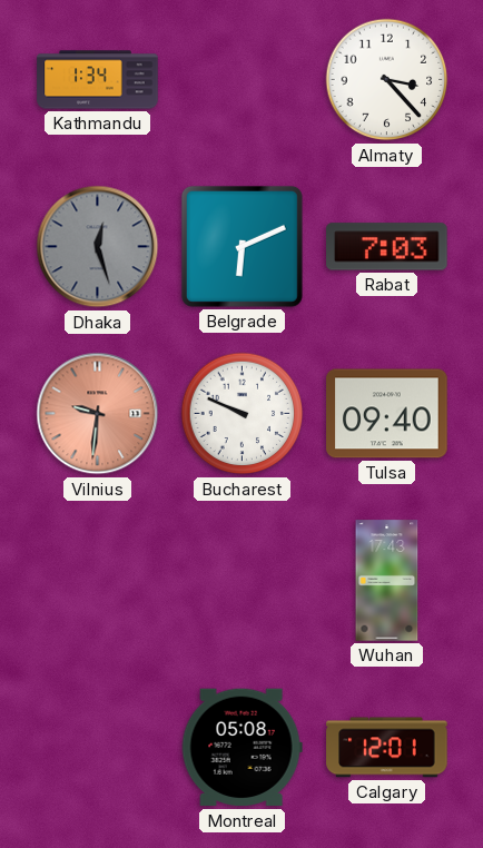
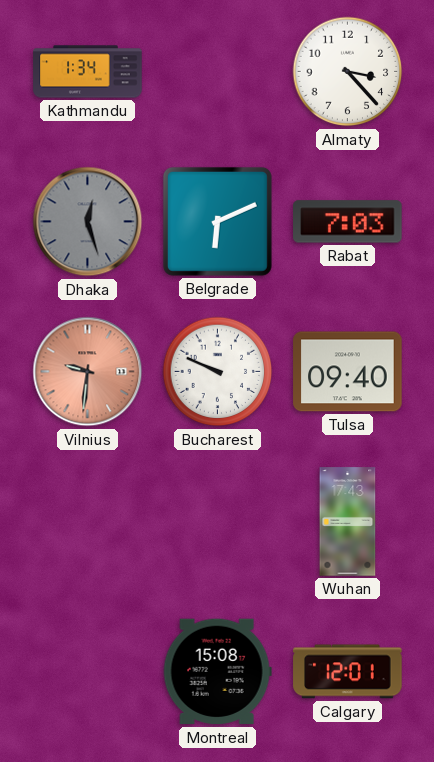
Montreal: 05:08 -> 15:08
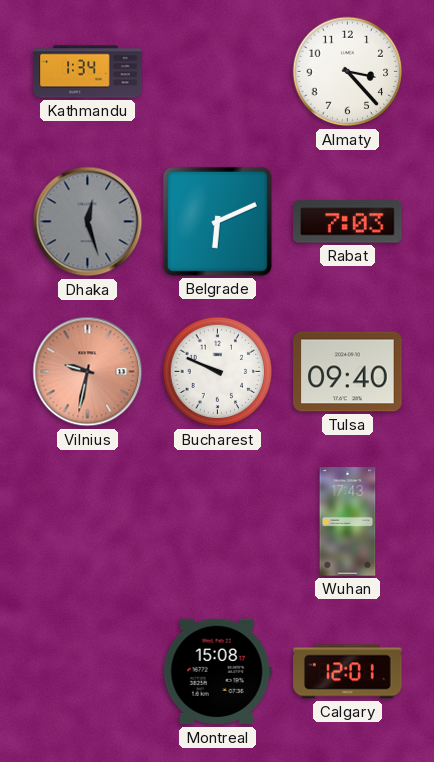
Vilnius: 9:31 -> 9:32
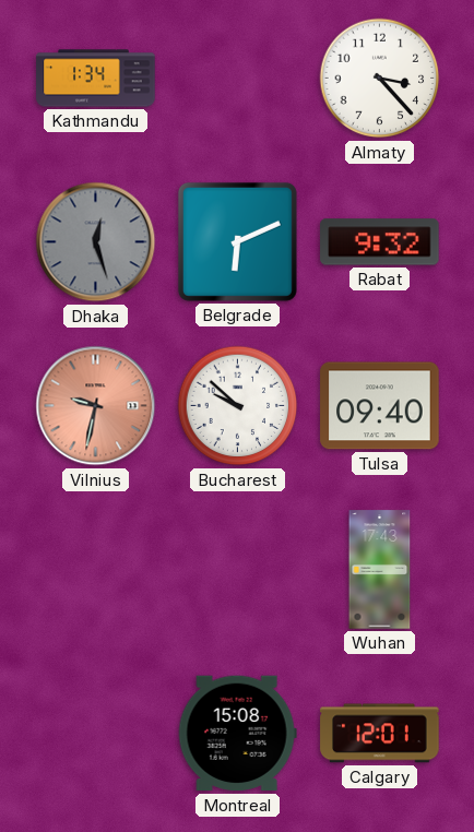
Rabat: 7:03 -> 9:32
Bucharest: 9:49 -> 9:52
